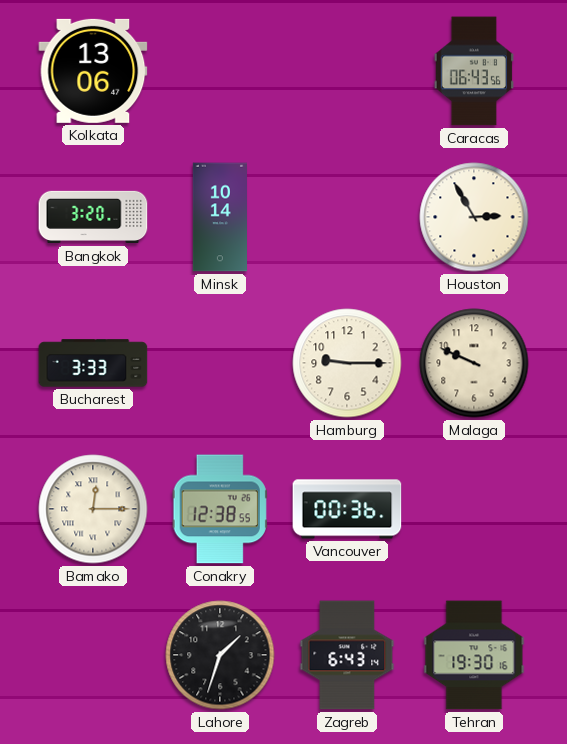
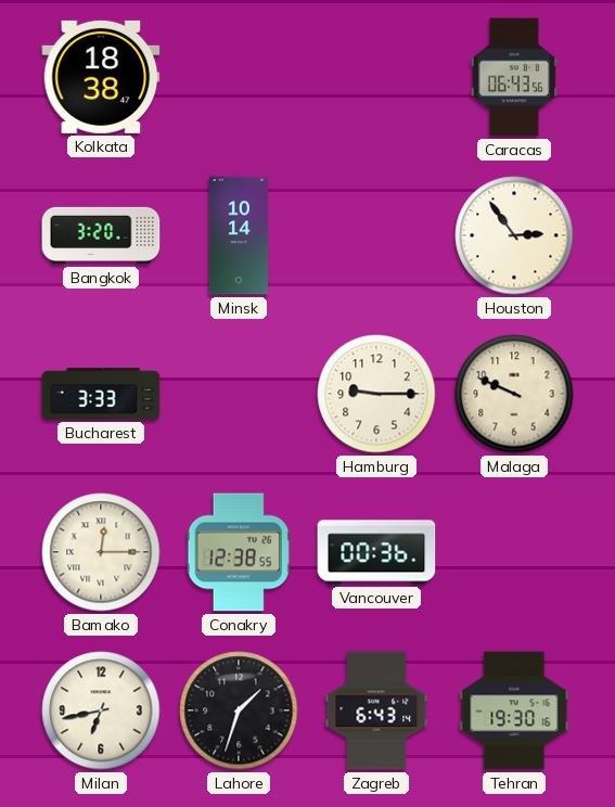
Kolkata: 13:06 -> 18:38
Houston: 2:55 -> 2:54
Milan: none -> 6:43
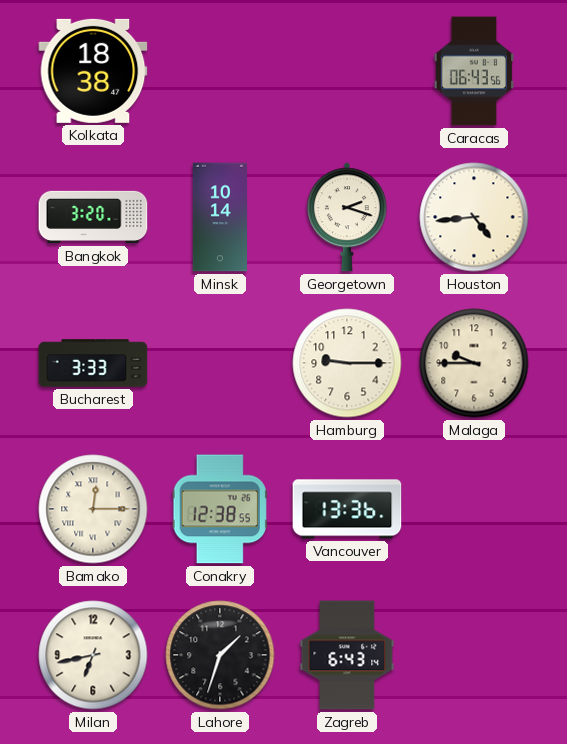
Georgetown: none -> 2:18
Houston: 2:54 -> 4:44
Malaga: 9:49 -> 9:45
Vancouver: 00:36 -> 13:36
Tehran: 19:30 -> none
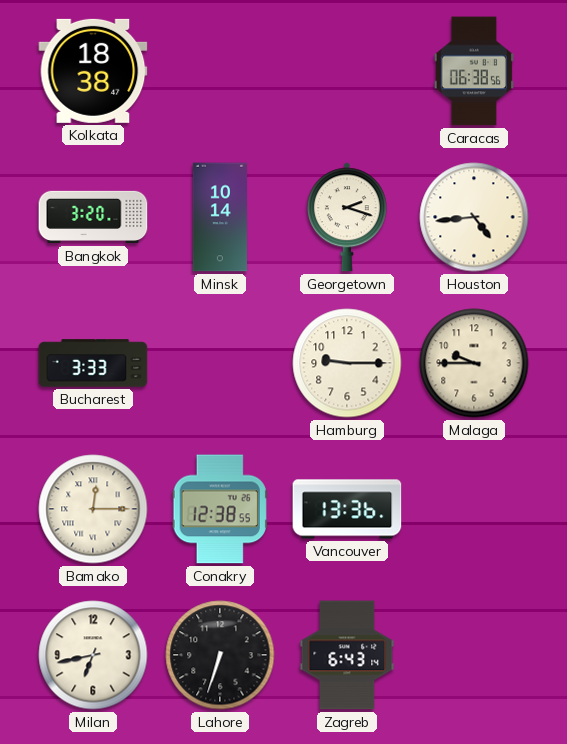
Caracas: 06:43 -> 06:38
Lahore: 1:33 -> 6:33
